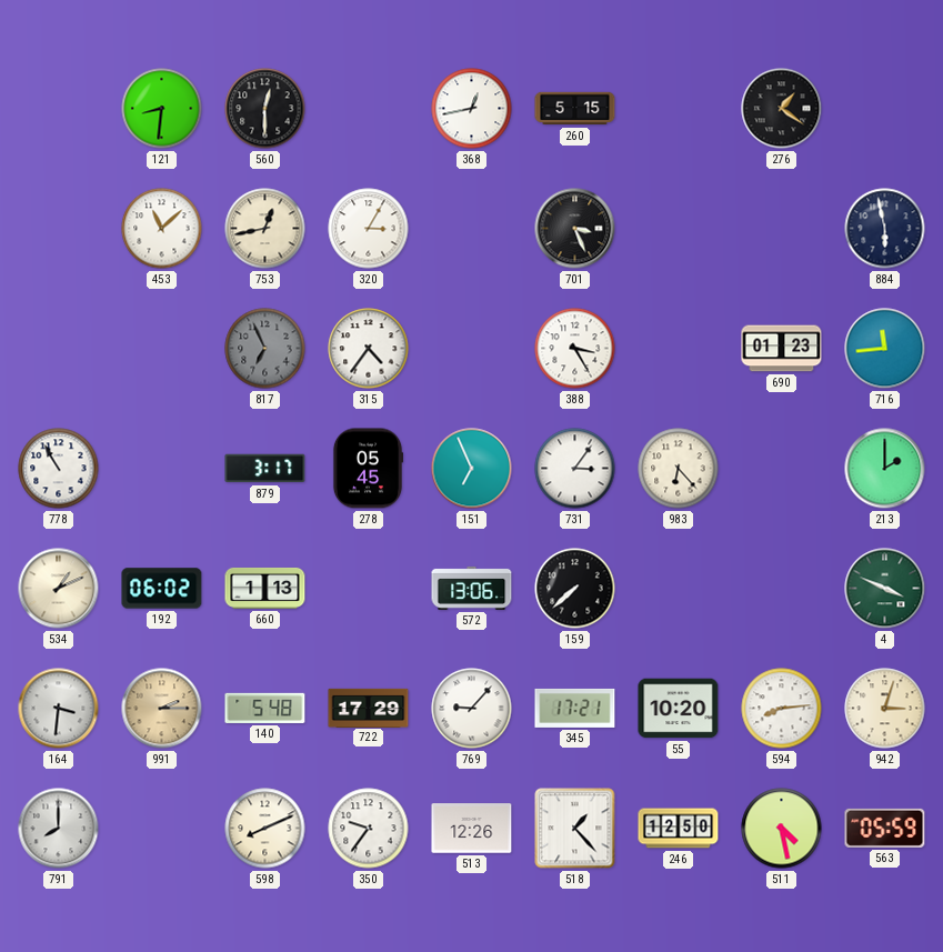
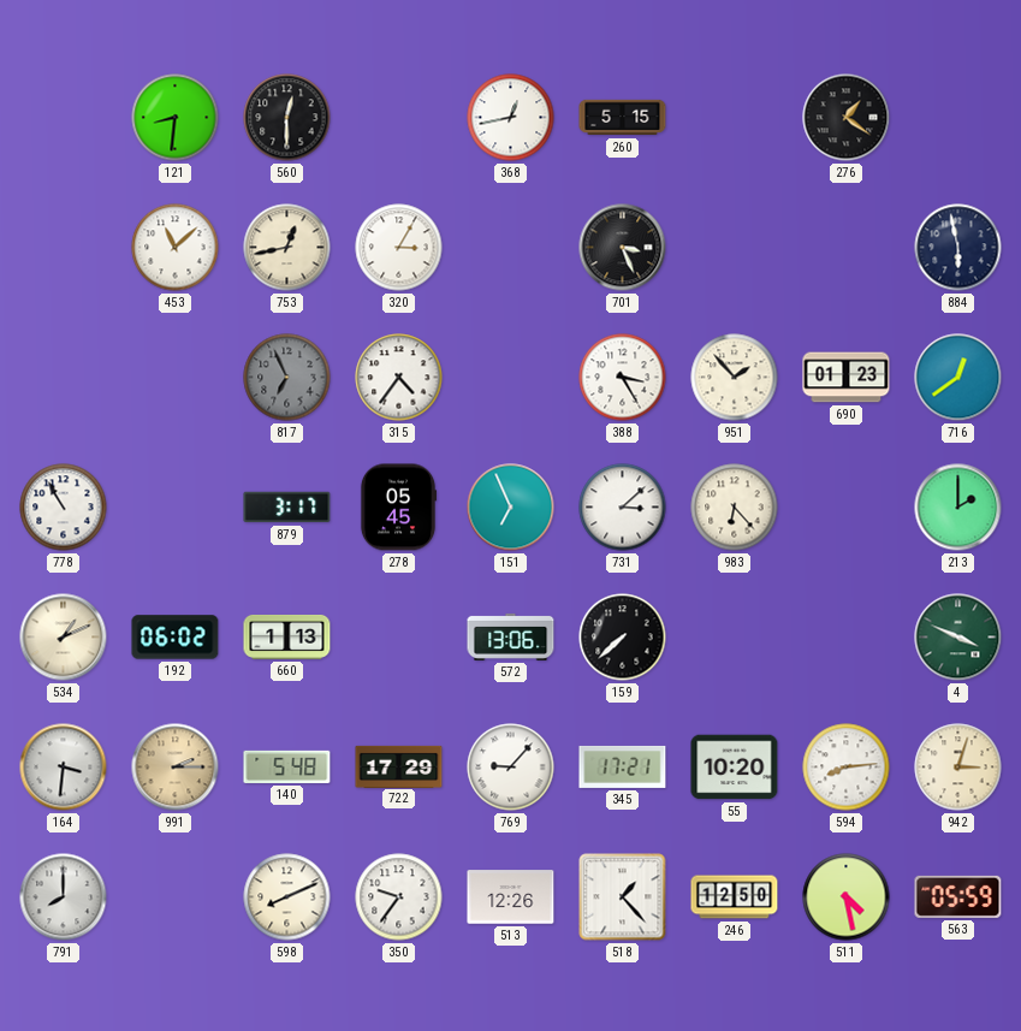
951: none -> 1:53
716: 11:44 -> 12:39
731: 3:06 -> 3:08
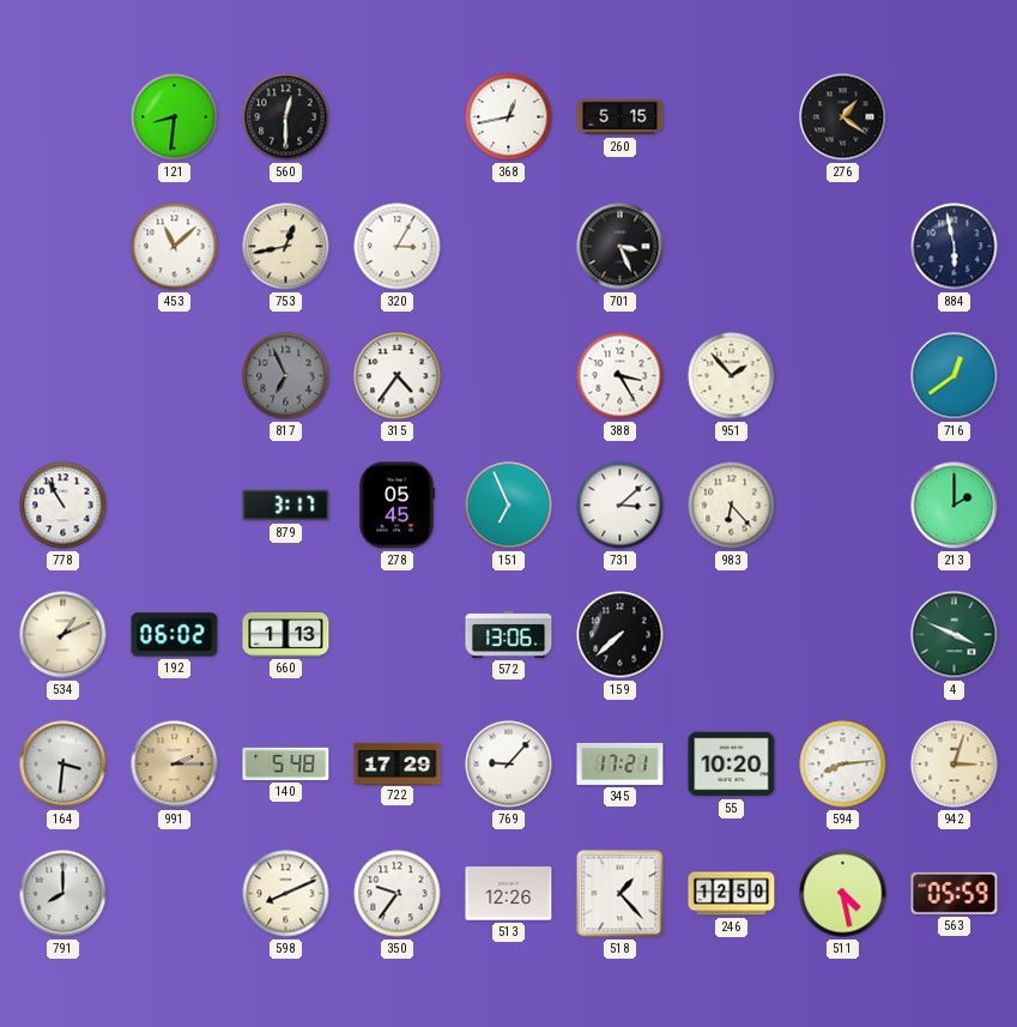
690: 01:23 -> none
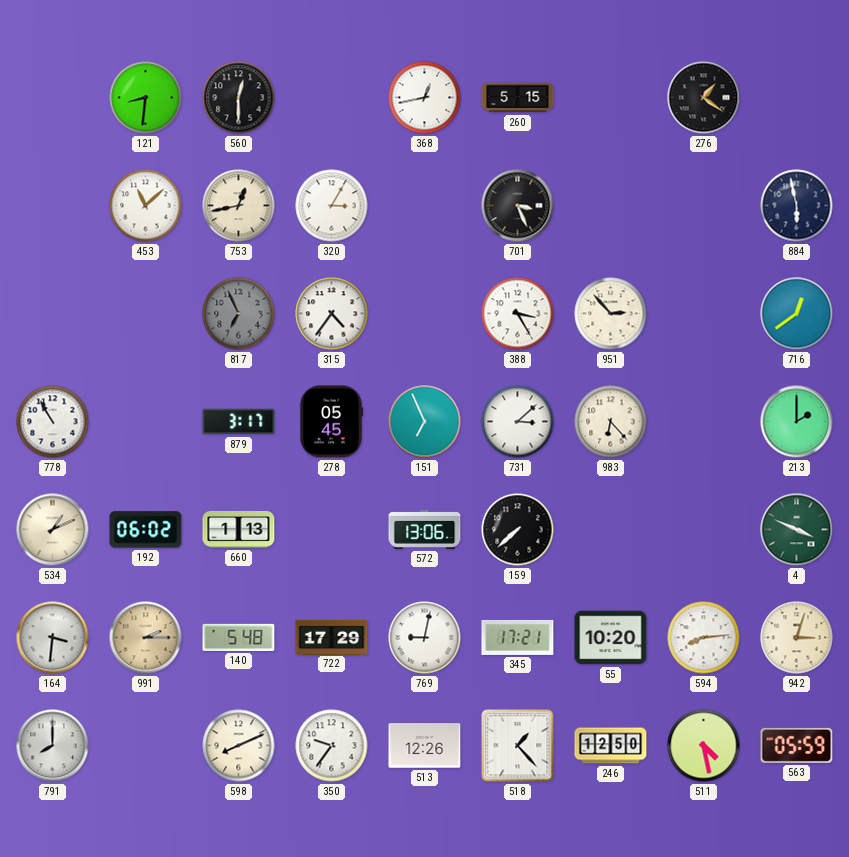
951: 1:53 -> 2:53
769: 9:07 -> 9:02
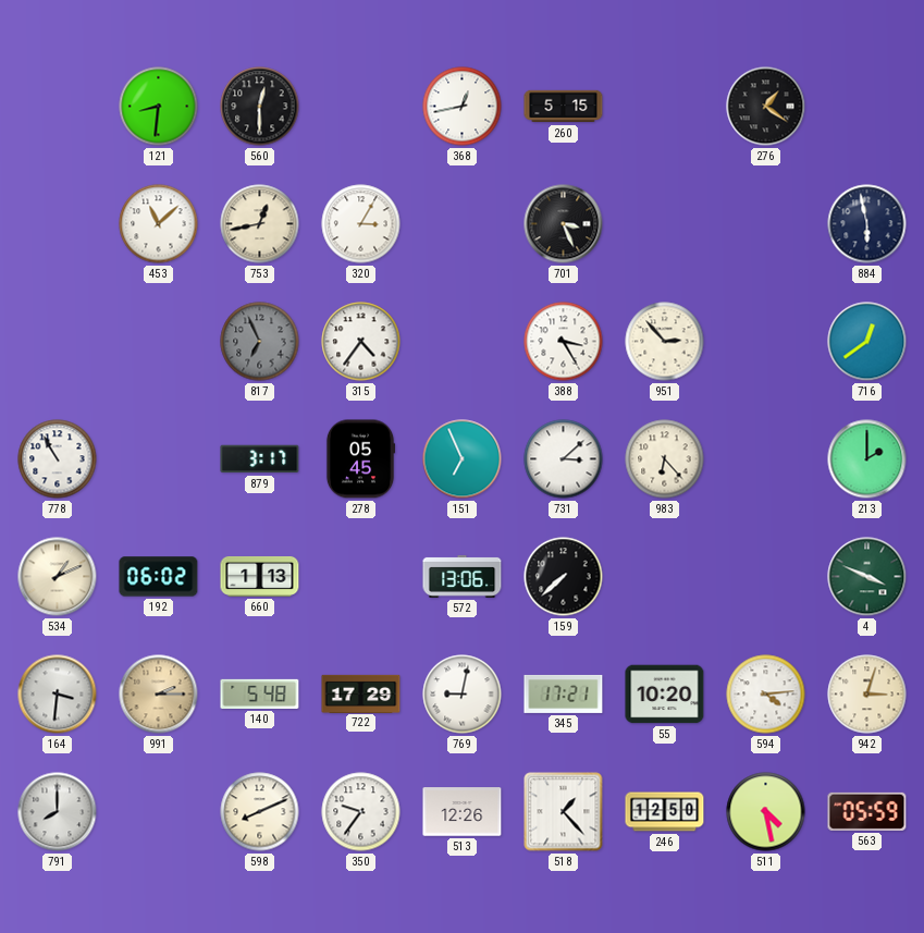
594: 8:14 -> 4:14
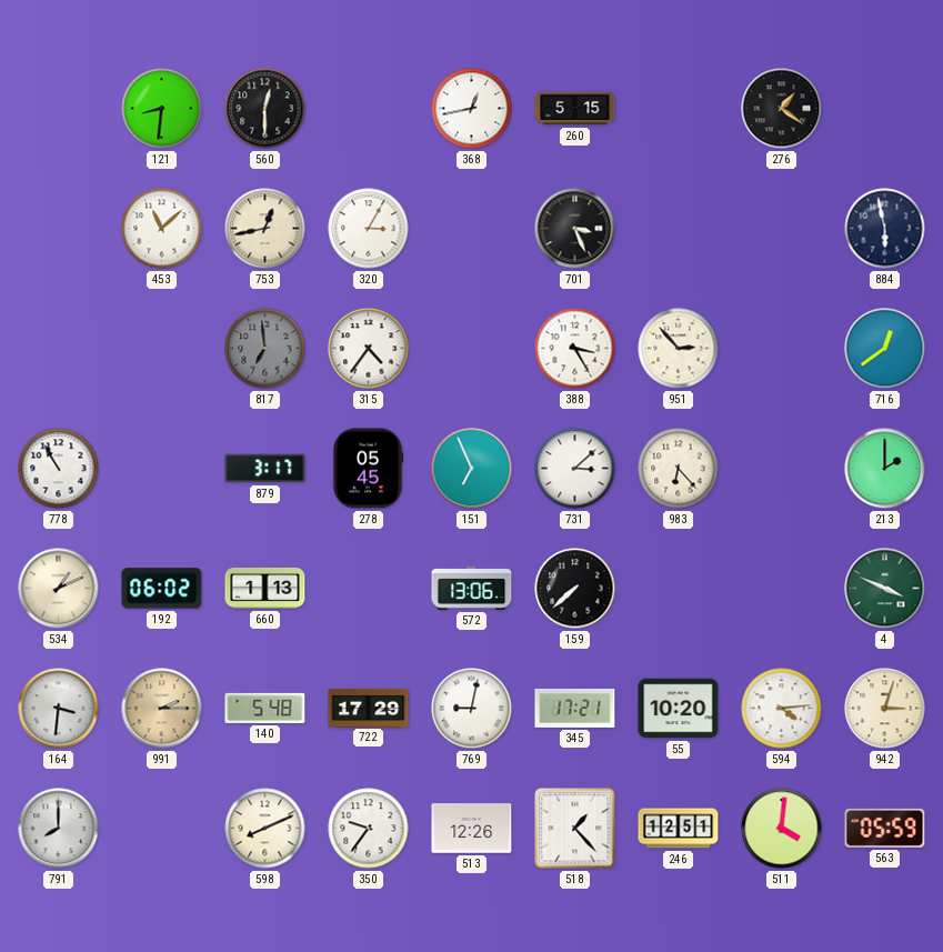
817: 6:56 -> 6:59
246: 12:50 -> 12:51
511: 4:28 -> 4:01
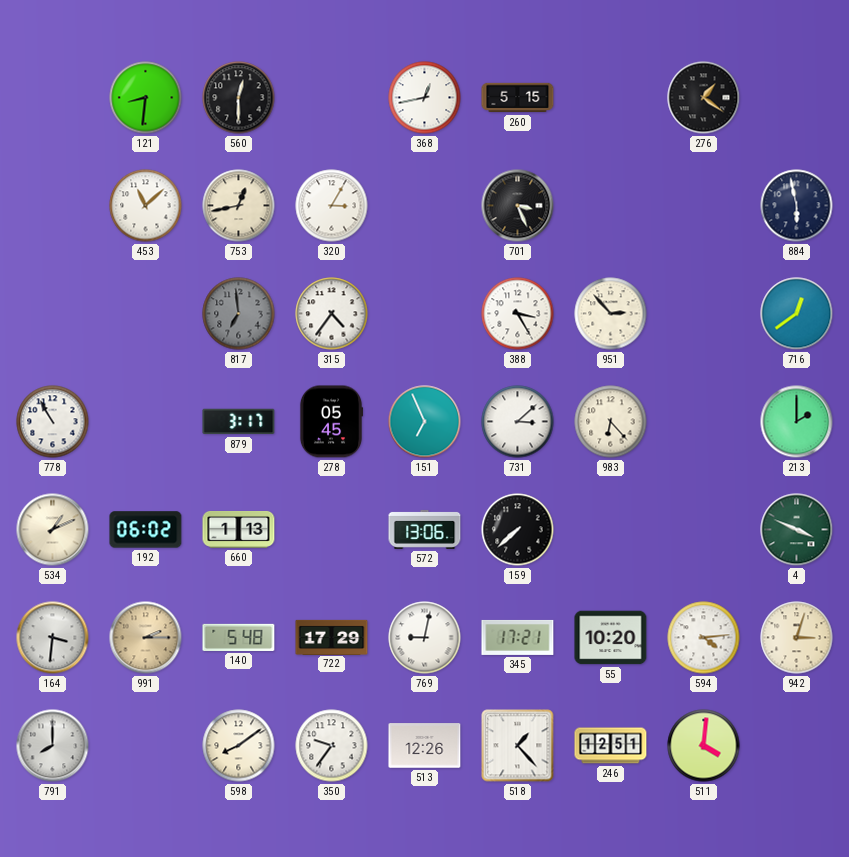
598: 8:11 -> 8:09
563: 05:59 -> none
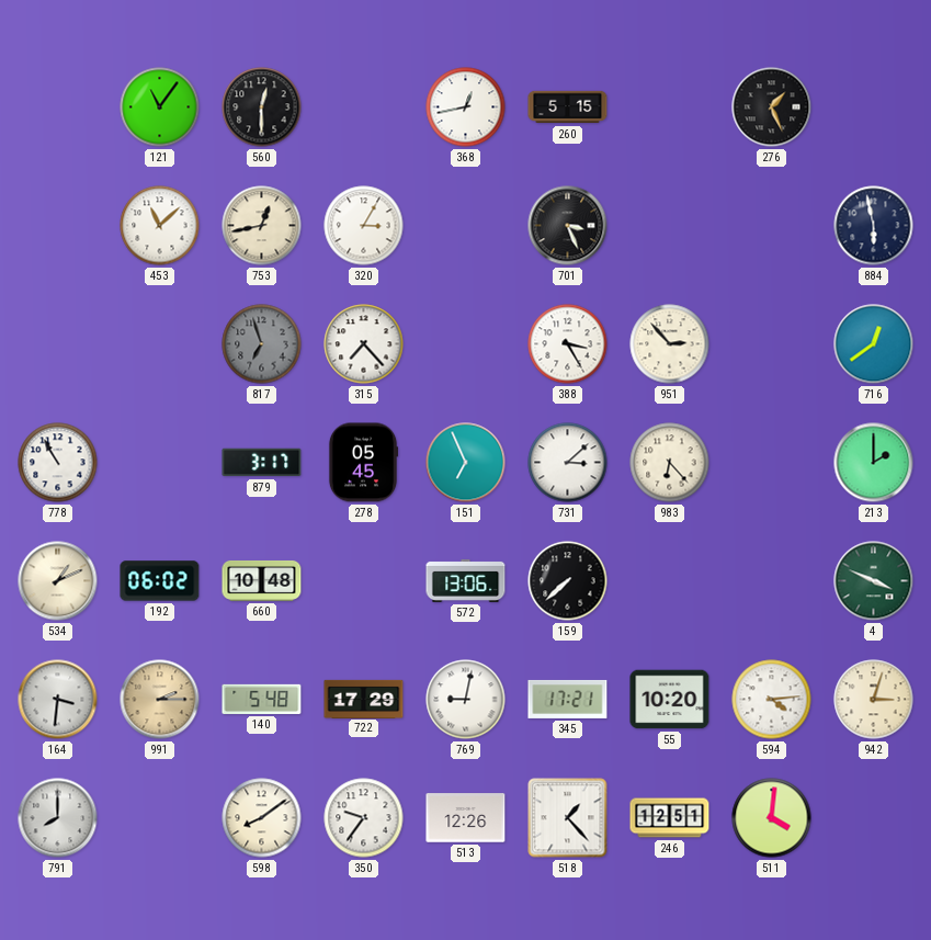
121: 8:31 -> 11:06
276: 1:21 -> 1:26
817: 6:59 -> 6:57
315: 4:36 -> 7:23
660: 1:13 -> 10:48
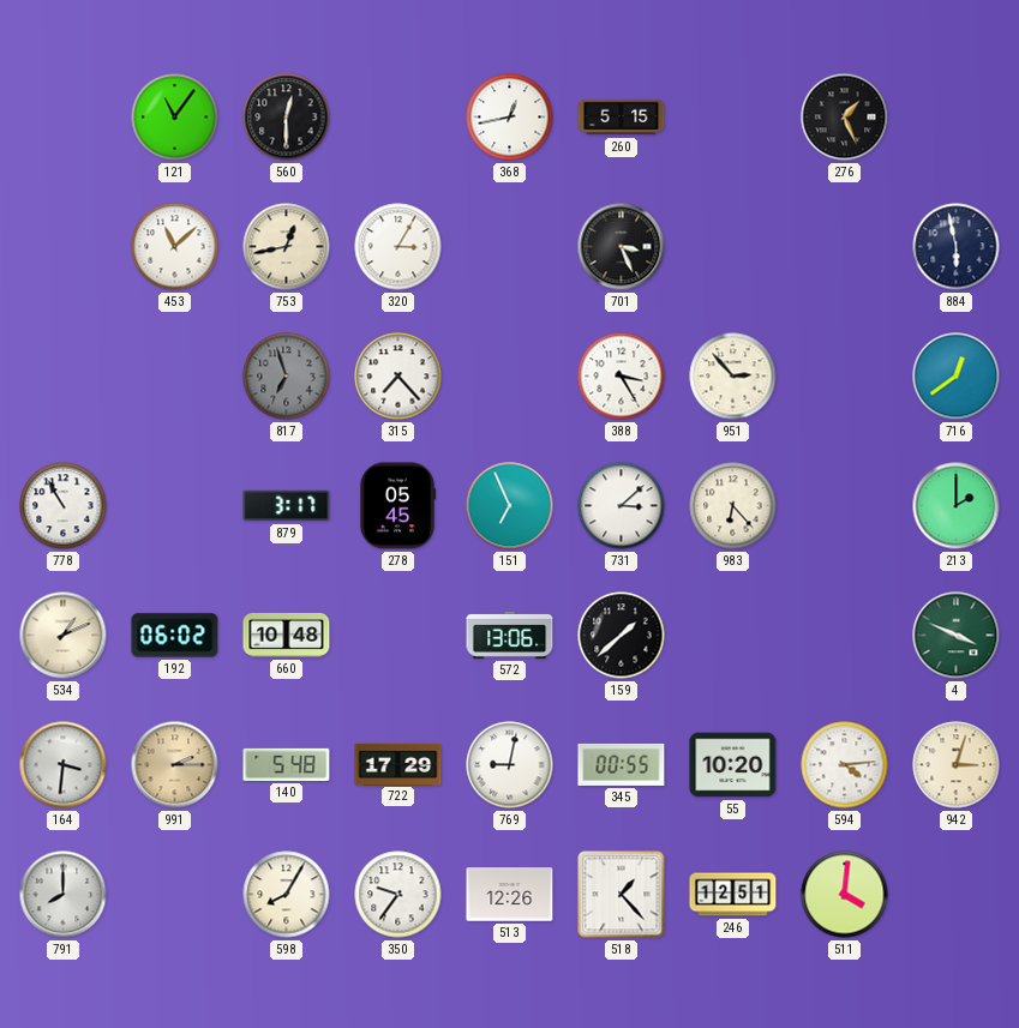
159: 7:38 -> 1:38
345: 17:21 -> 00:55
598: 8:09 -> 8:05
